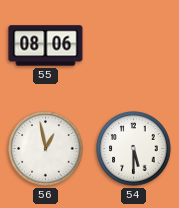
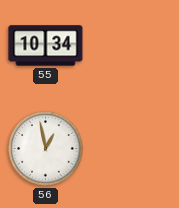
55: 08:06 -> 10:34
54: 5:30 -> none
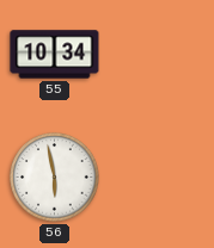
56: 12:58 -> 5:58
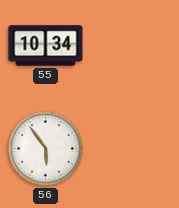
56: 5:58 -> 5:54
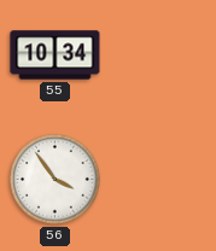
56: 5:54 -> 3:54
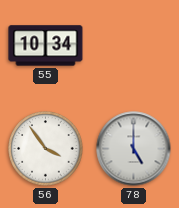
78: none -> 5:00
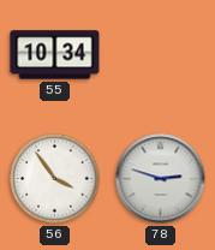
78: 5:00 -> 2:48
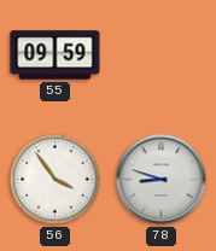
55: 10:34 -> 09:59
78: 2:48 -> 8:48
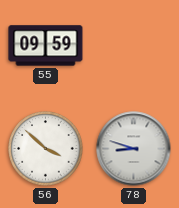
56: 3:54 -> 3:52
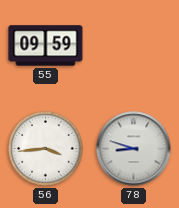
56: 3:52 -> 3:44
